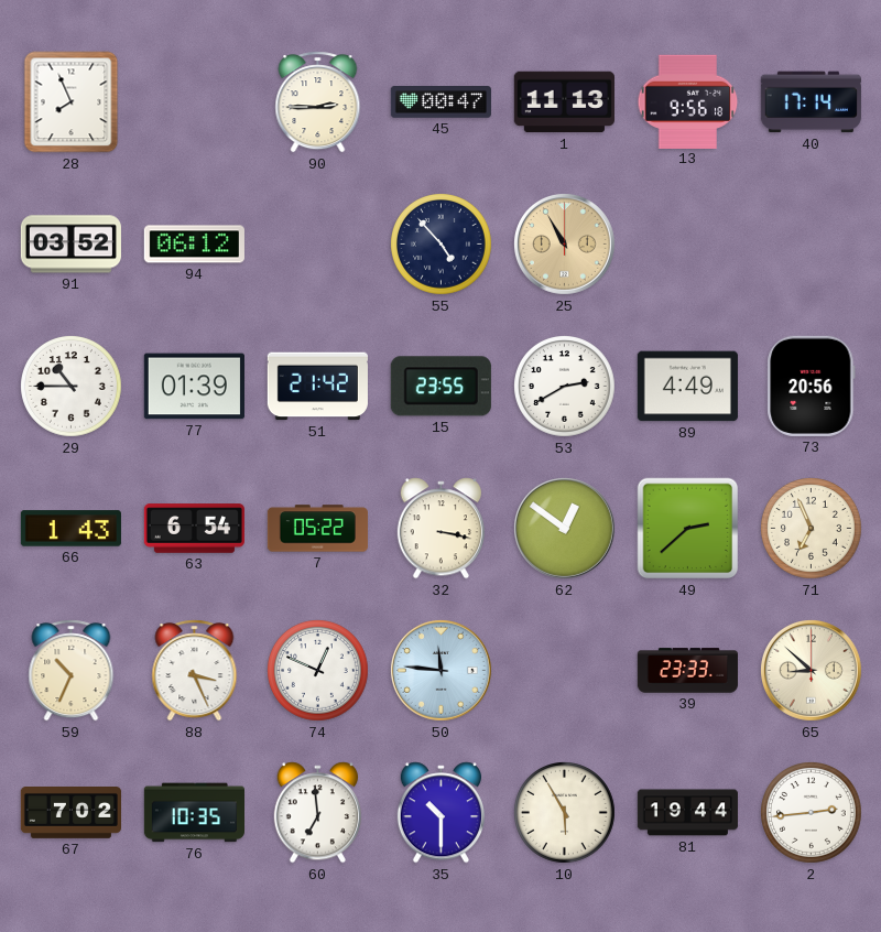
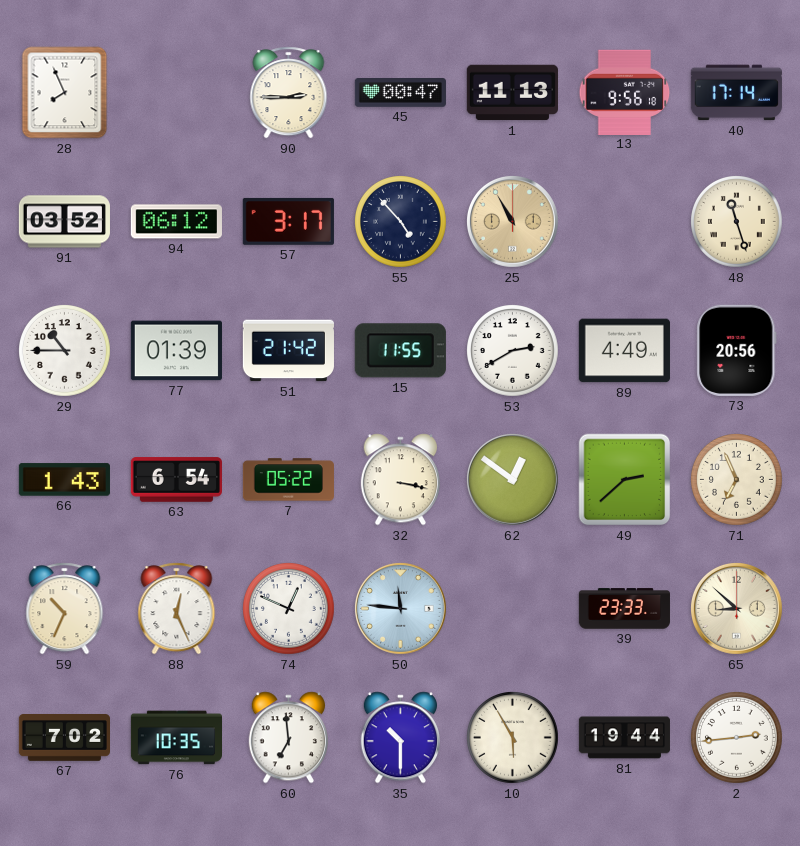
57: none -> 3:17
48: none -> 11:27
15: 23:55 -> 11:55
88: 3:26 -> 12:26
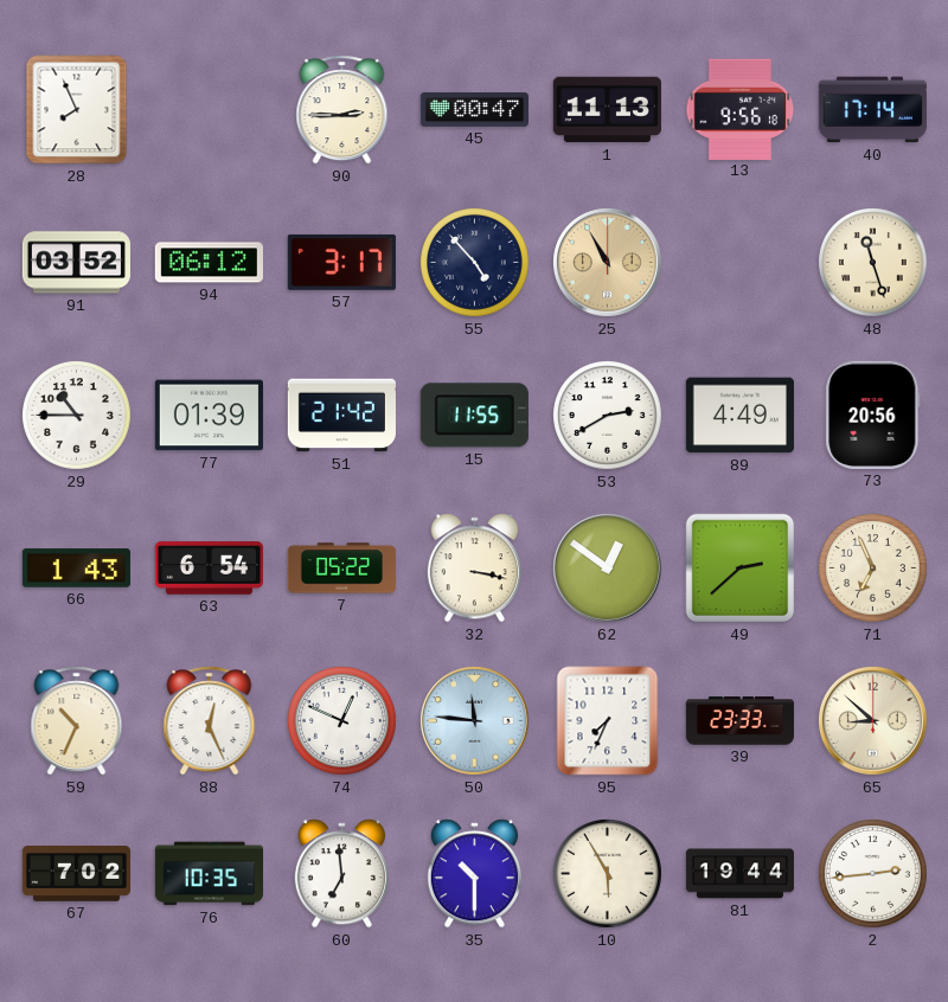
95: none -> 7:34
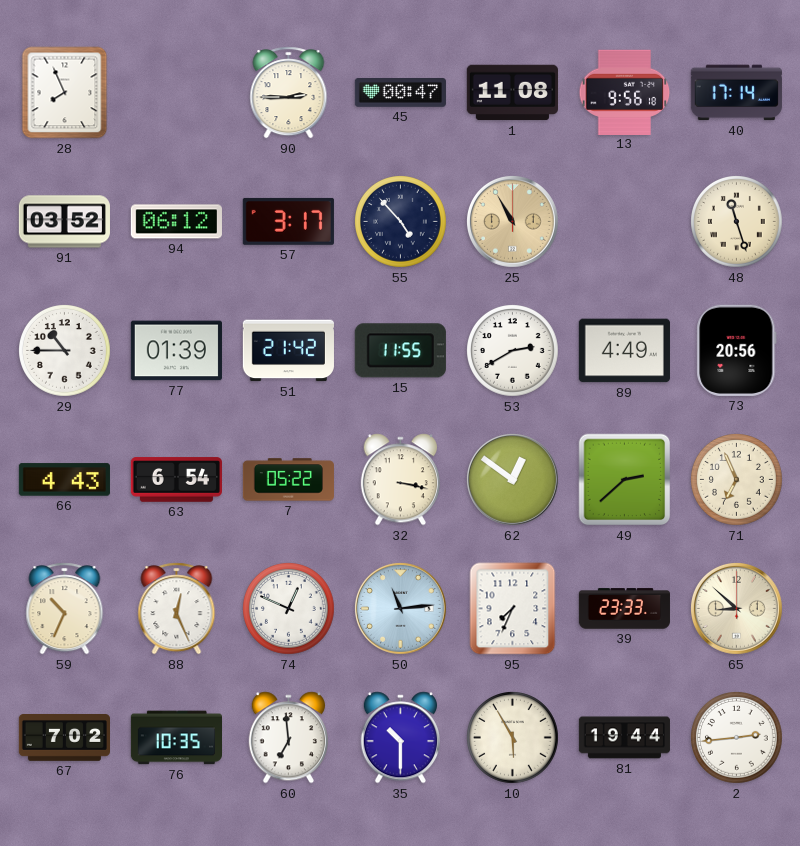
1: 11:13 -> 11:08
66: 1:43 -> 4:43
50: 11:46 -> 11:14
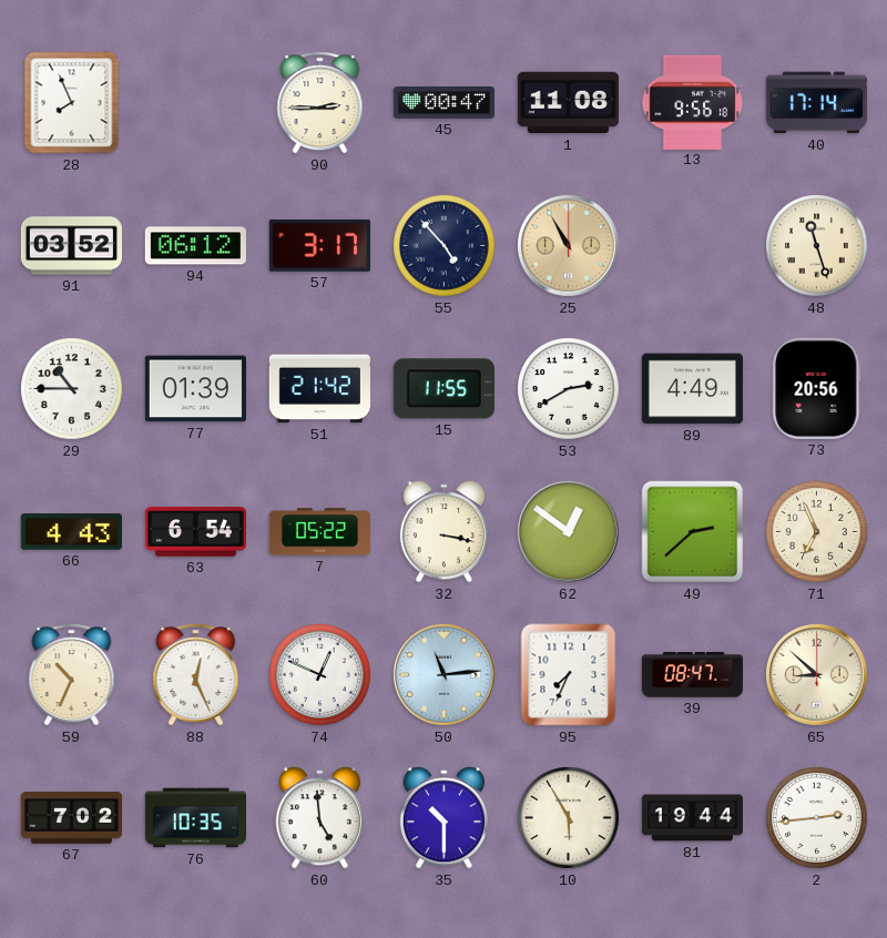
39: 23:33 -> 08:47
60: 6:59 -> 4:59
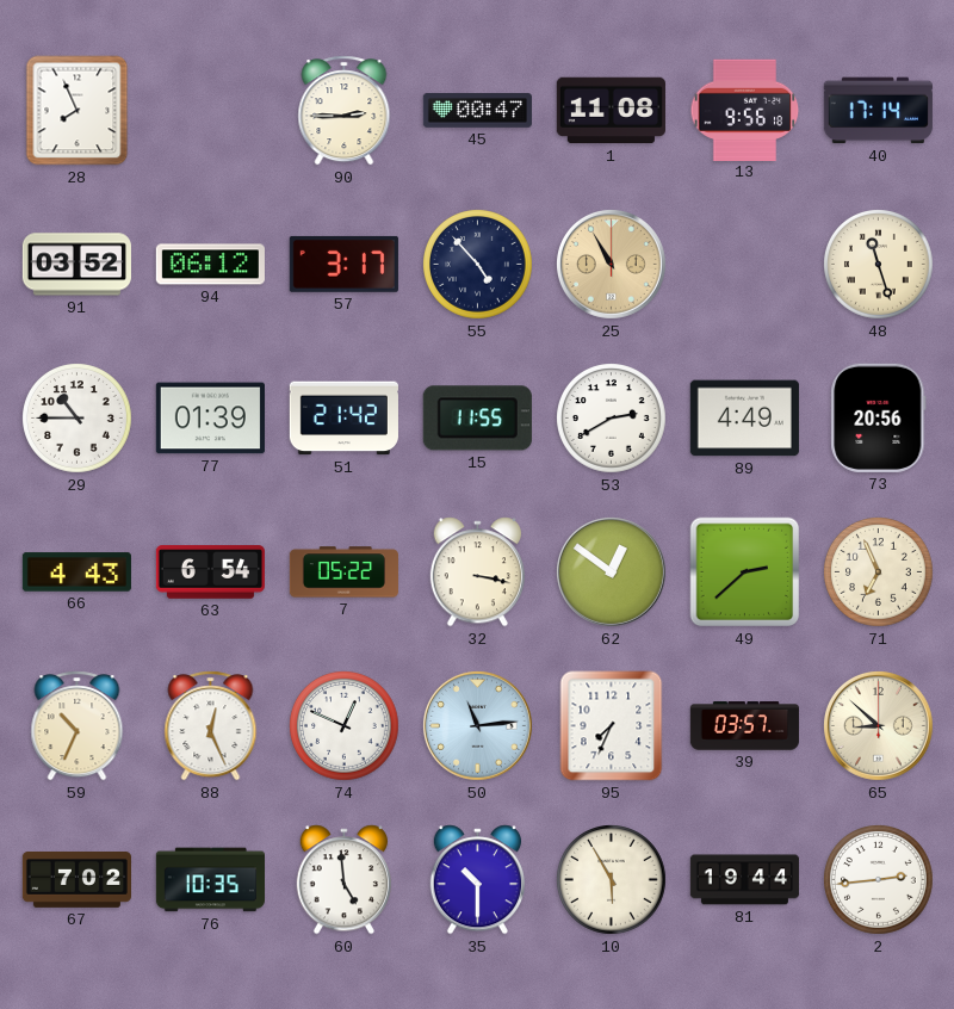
39: 08:47 -> 03:57
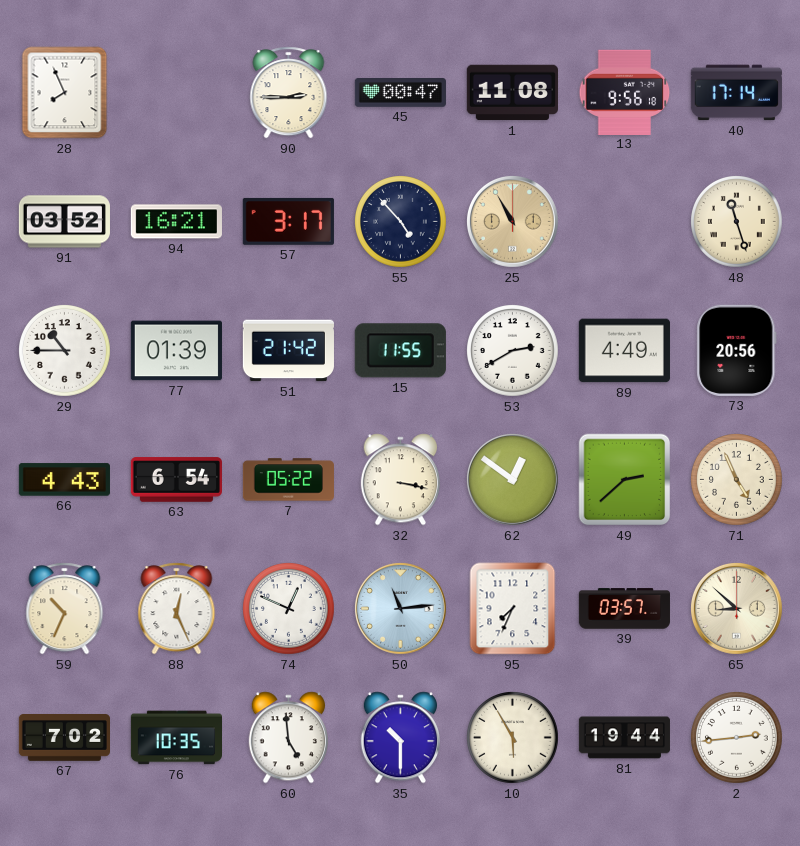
94: 06:12 -> 16:21
71: 6:56 -> 4:56
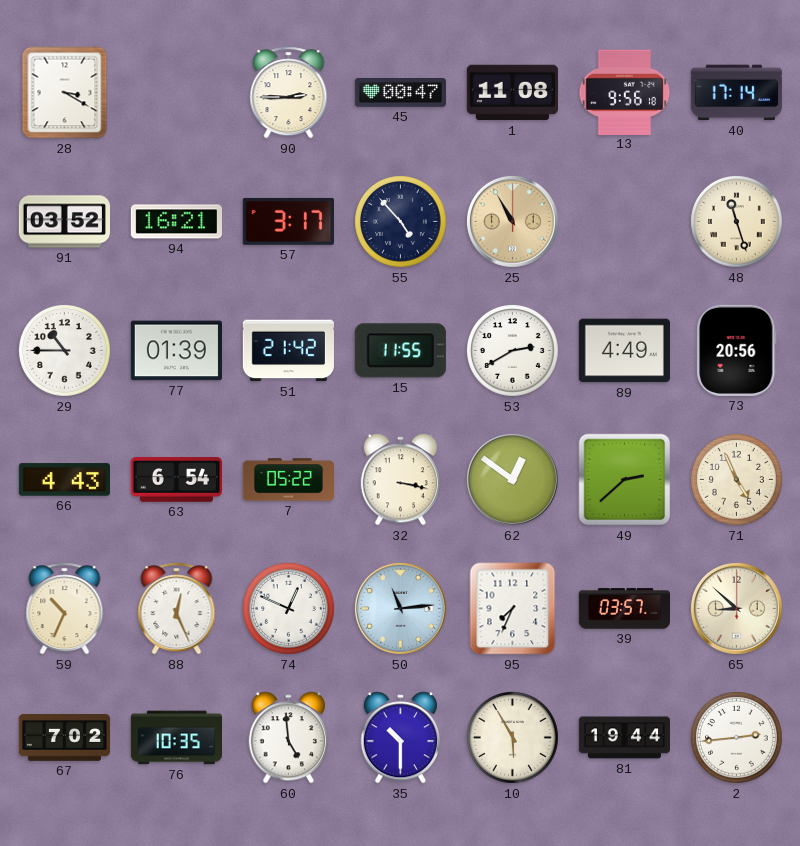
28: 7:56 -> 3:20
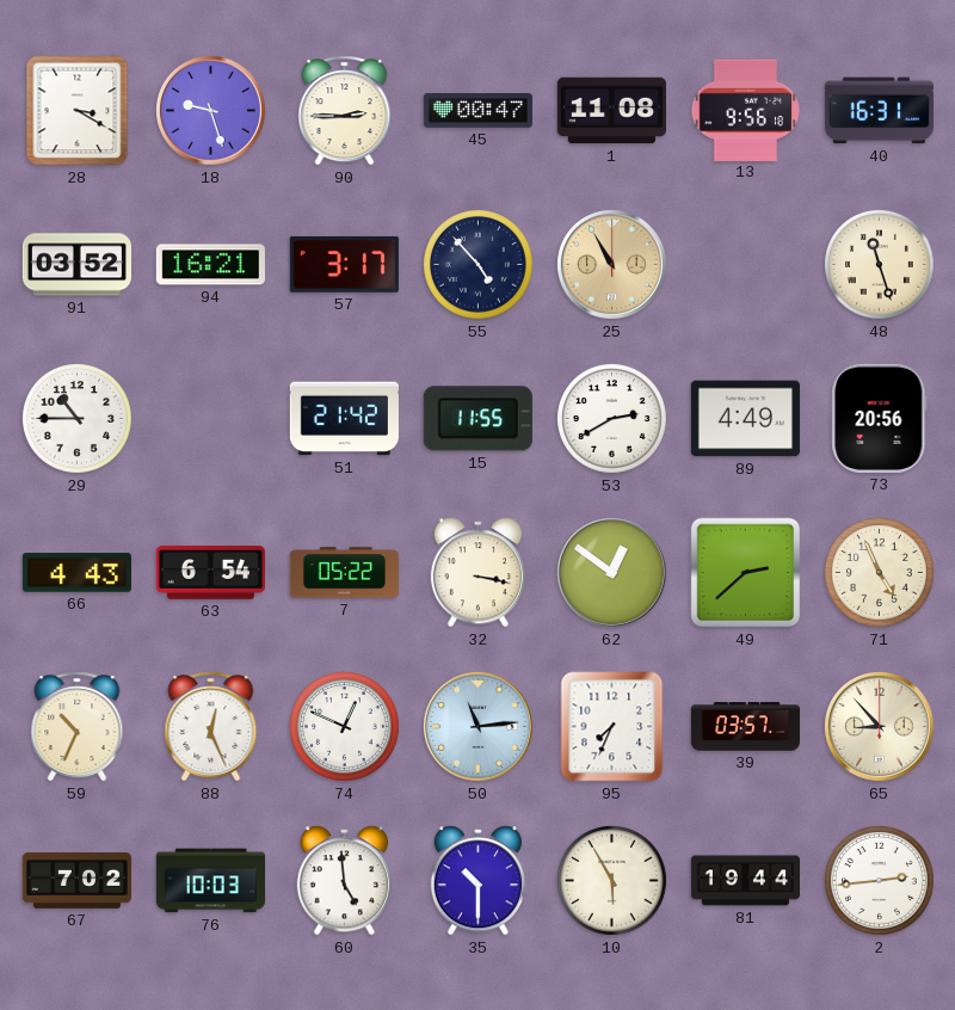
18: none -> 9:27
40: 17:14 -> 16:31
77: 01:39 -> none
65: 8:52 -> 8:53
76: 10:35 -> 10:03
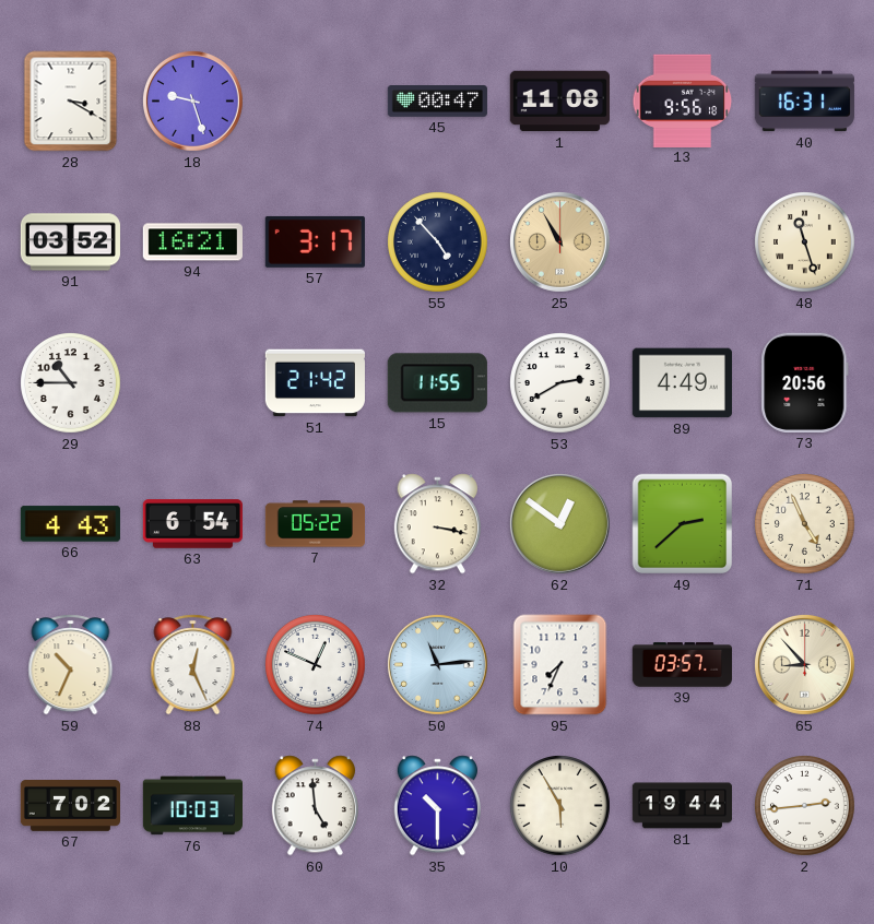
90: 2:45 -> none
